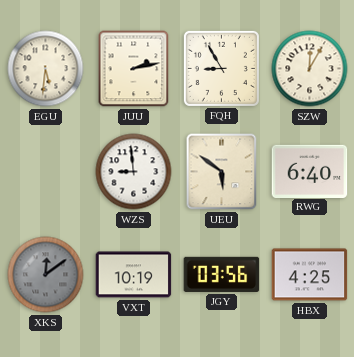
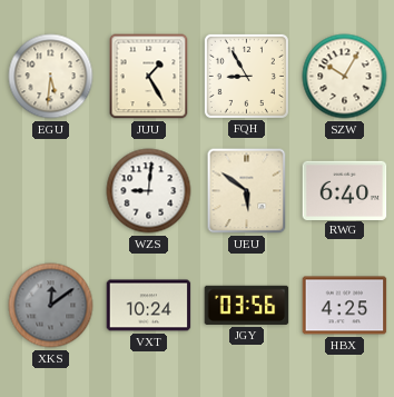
JUU: 2:13 -> 1:25
SZW: 12:05 -> 10:05
WZS: 8:59 -> 9:01
VXT: 10:19 -> 10:24
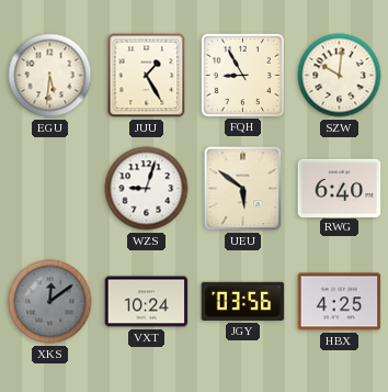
SZW: 10:05 -> 10:01
WZS: 9:01 -> 9:03
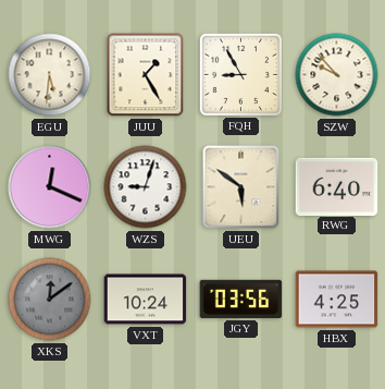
SZW: 10:01 -> 9:53
MWG: none -> 12:19
